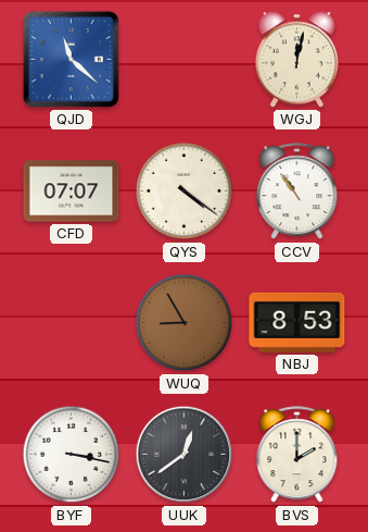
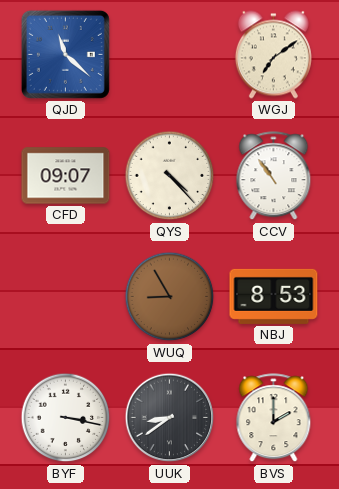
WGJ: 12:02 -> 7:09
CFD: 07:07 -> 09:07
QYS: 4:21 -> 4:23
UUK: 12:39 -> 8:39
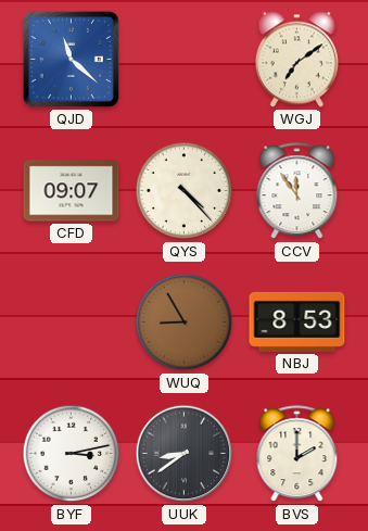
CCV: 10:54 -> 11:54
BYF: 3:17 -> 3:13
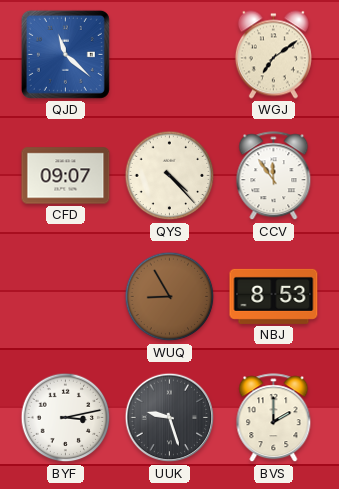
UUK: 8:39 -> 9:27
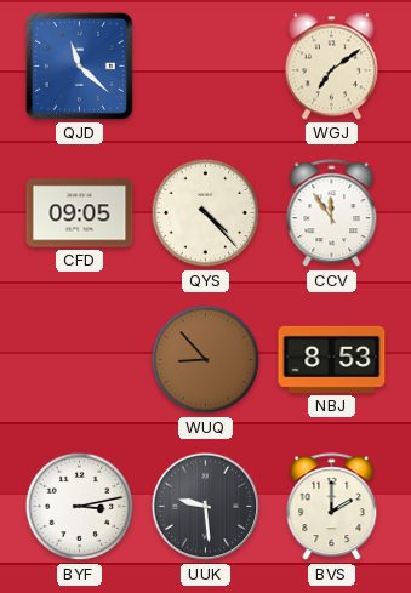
CFD: 09:07 -> 09:05
WUQ: 8:55 -> 8:53
UUK: 9:27 -> 9:29
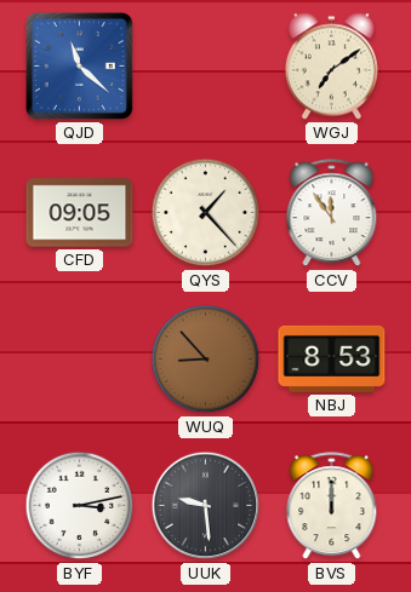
QYS: 4:23 -> 1:23
BVS: 2:00 -> 12:00
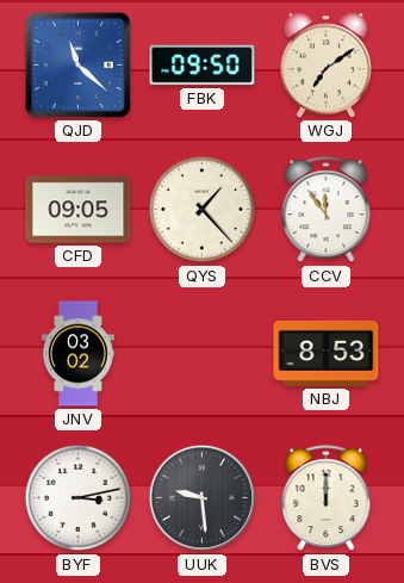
FBK: none -> 09:50
JNV: none -> 03:02
WUQ: 8:53 -> none
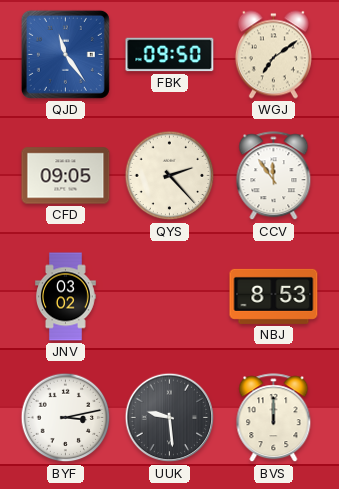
QJD: 11:22 -> 11:24
QYS: 1:23 -> 2:23
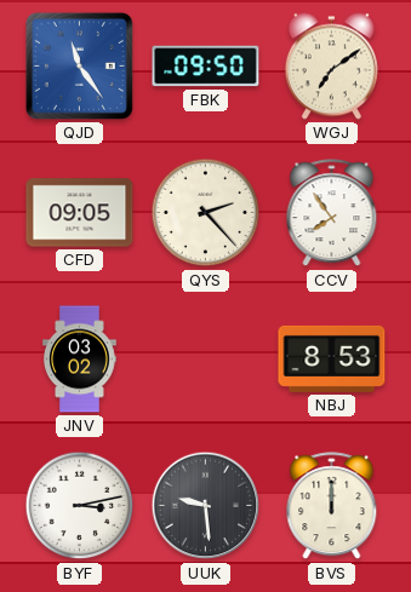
CCV: 11:54 -> 7:54
